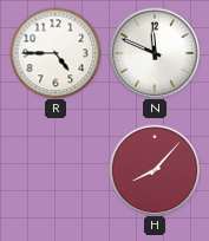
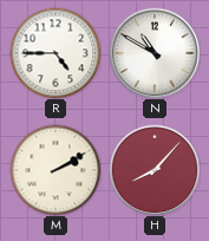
N: 11:49 -> 10:50
M: none -> 2:10
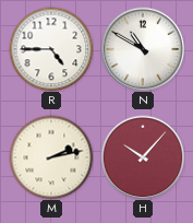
M: 2:10 -> 2:13
H: 8:07 -> 10:07
